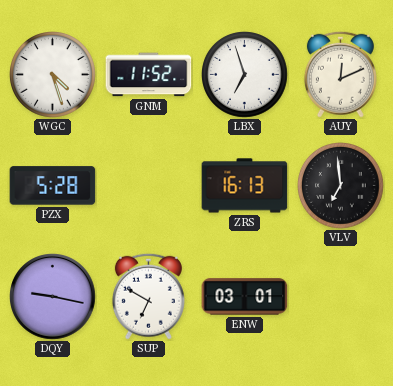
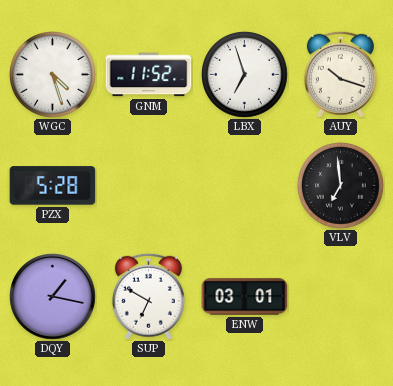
AUY: 12:11 -> 10:18
ZRS: 16:13 -> none
DQY: 9:17 -> 1:17
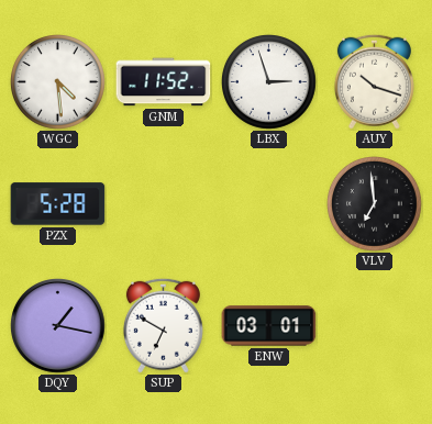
WGC: 4:27 -> 4:29
LBX: 6:57 -> 2:57
